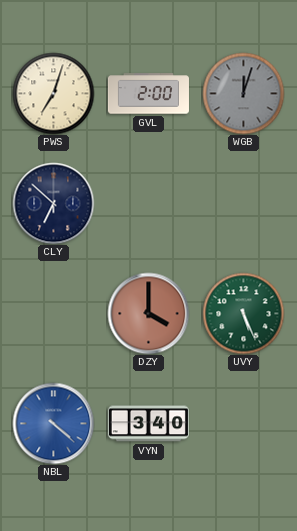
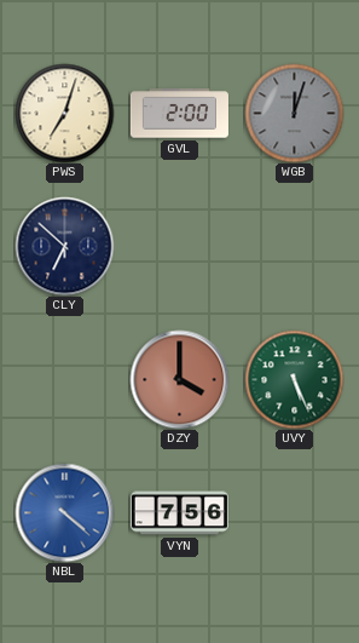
VYN: 3:40 -> 7:56
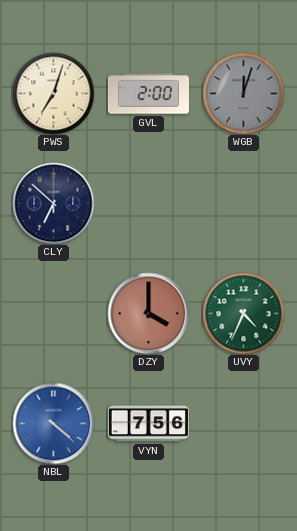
UVY: 5:26 -> 4:34
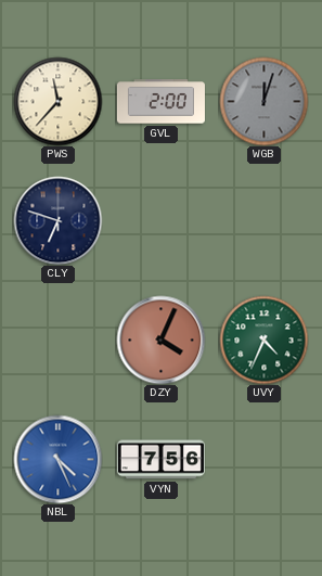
PWS: 7:03 -> 11:37
CLY: 6:52 -> 6:48
DZY: 4:00 -> 4:04
NBL: 4:22 -> 4:26
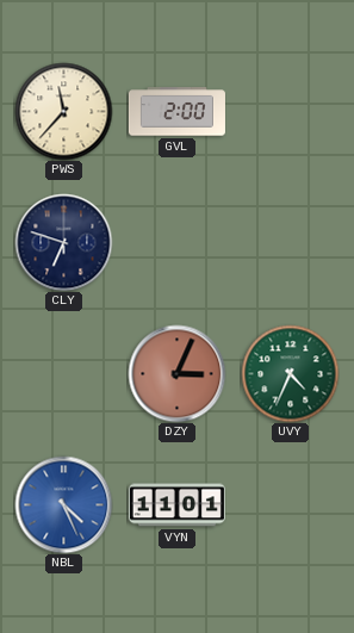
WGB: 12:03 -> none
DZY: 4:04 -> 3:04
VYN: 7:56 -> 11:01
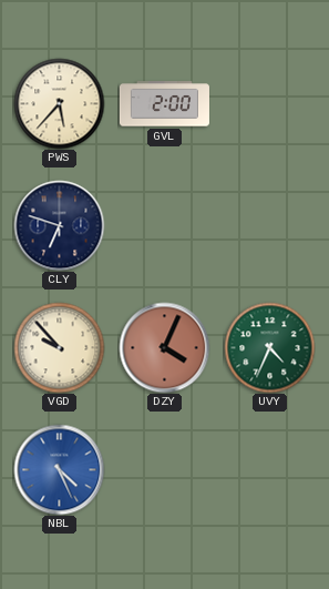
PWS: 11:37 -> 5:37
VGD: none -> 9:53
DZY: 3:04 -> 4:04
VYN: 11:01 -> none
